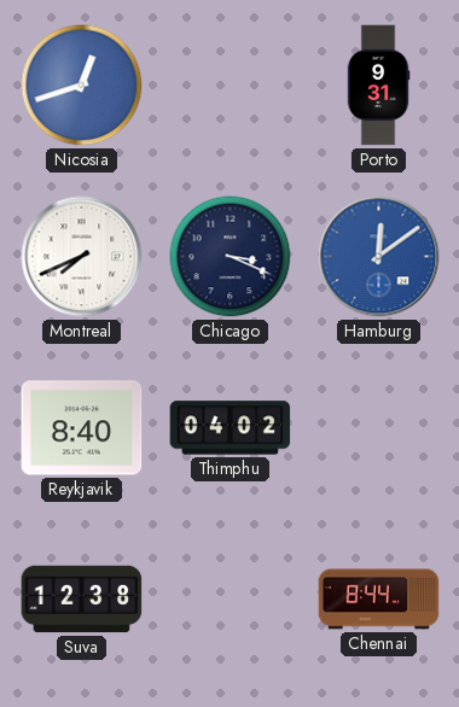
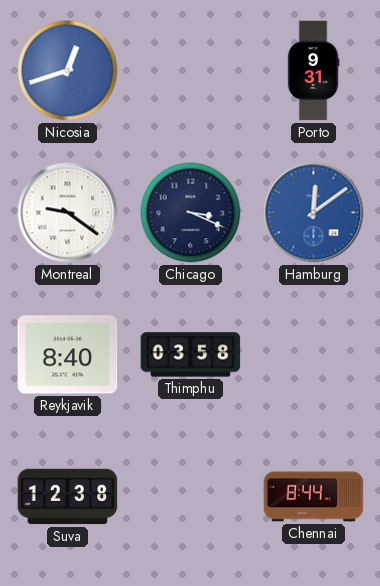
Montreal: 7:41 -> 9:21
Thimphu: 04:02 -> 03:58
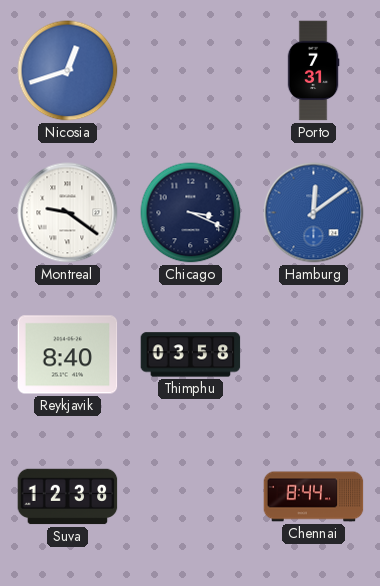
Porto: 9:31 -> 7:31
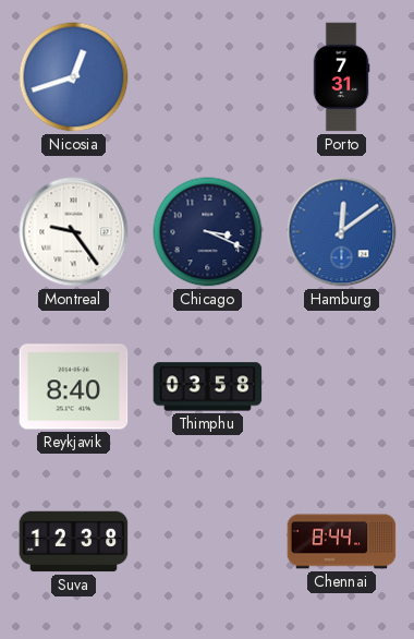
Montreal: 9:21 -> 9:24
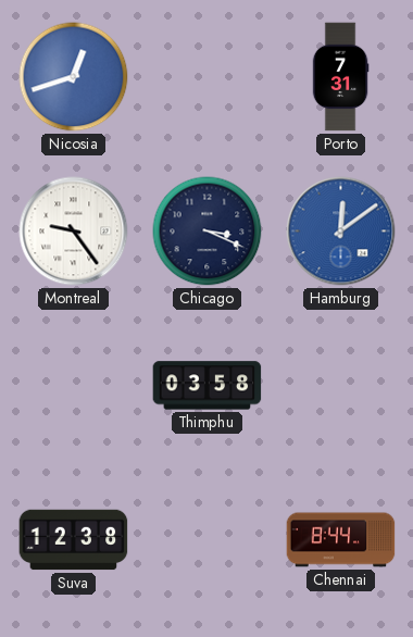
Reykjavik: 8:40 -> none
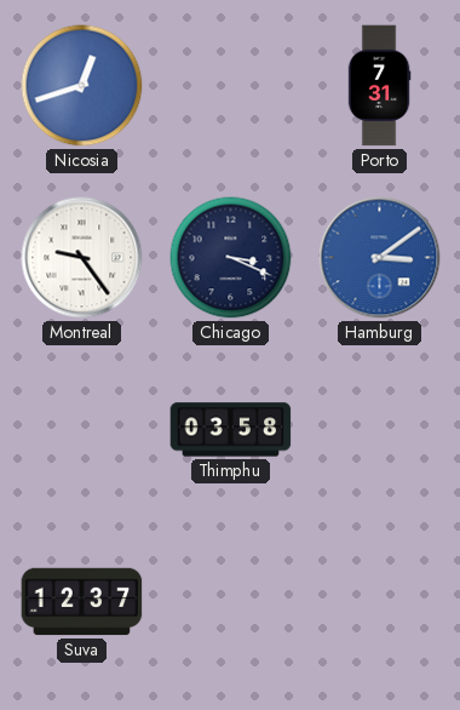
Hamburg: 12:09 -> 3:09
Suva: 12:38 -> 12:37
Chennai: 8:44 -> none
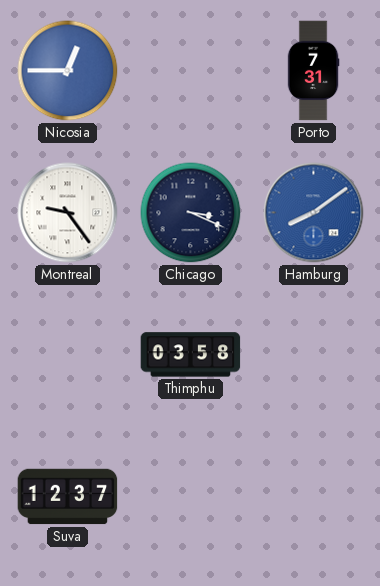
Nicosia: 12:42 -> 12:45
Hamburg: 3:09 -> 8:09
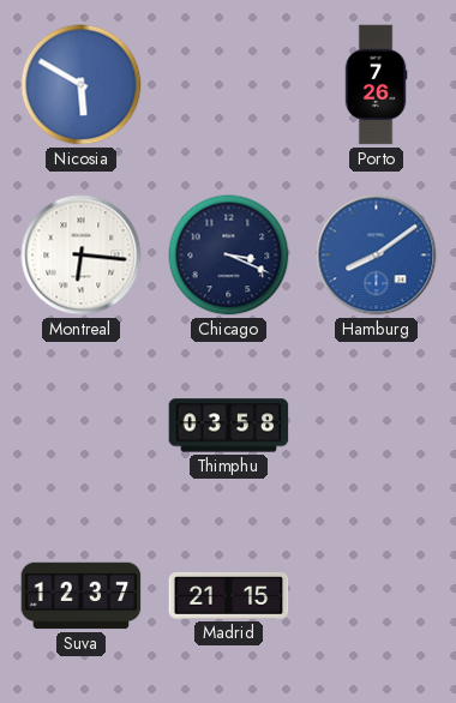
Nicosia: 12:45 -> 5:50
Porto: 7:31 -> 7:26
Montreal: 9:24 -> 6:16
Madrid: none -> 21:15
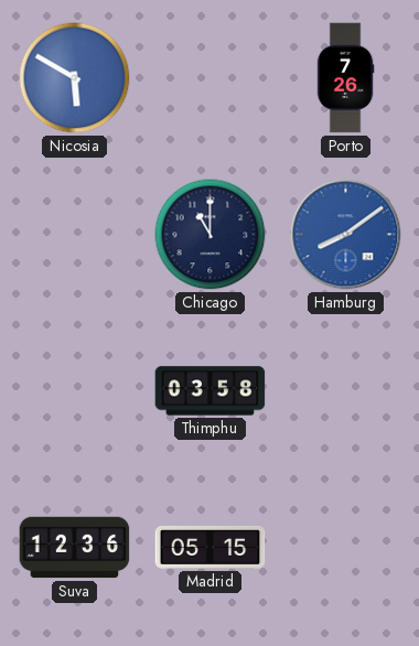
Montreal: 6:16 -> none
Chicago: 3:19 -> 11:00
Suva: 12:37 -> 12:36
Madrid: 21:15 -> 05:15
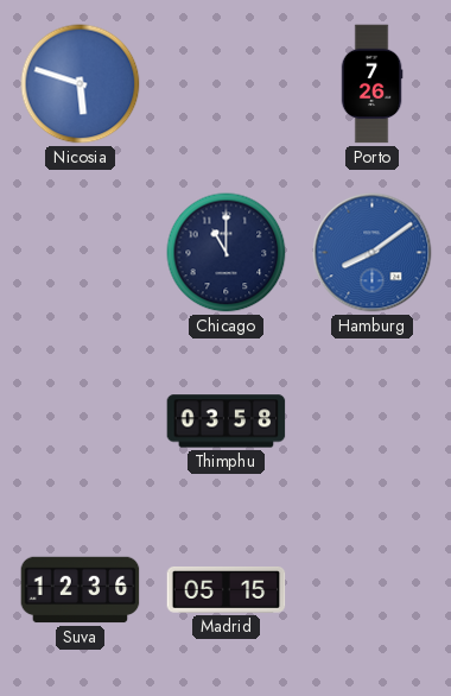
Nicosia: 5:50 -> 5:48
